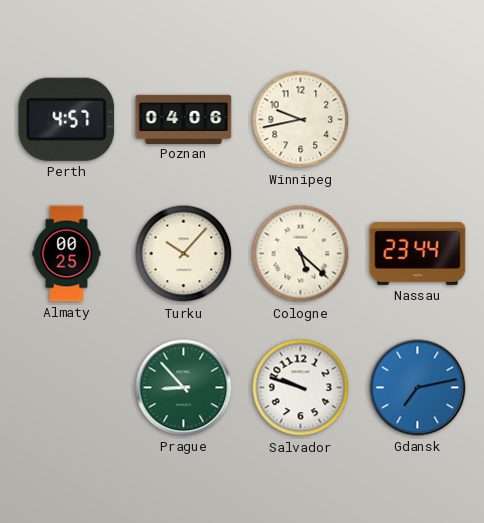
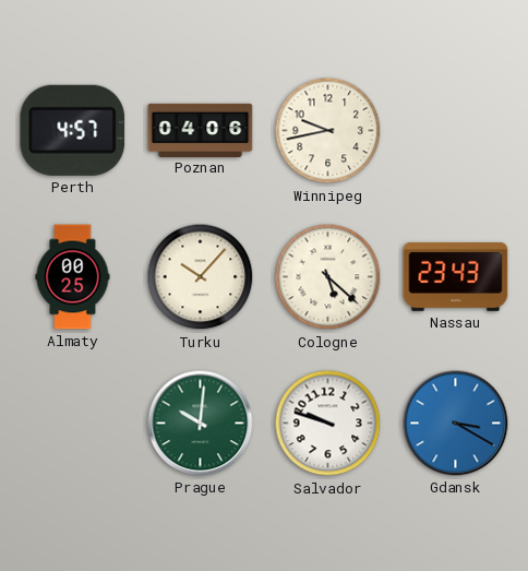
Nassau: 23:44 -> 23:43
Prague: 8:53 -> 10:01
Gdansk: 7:13 -> 3:20
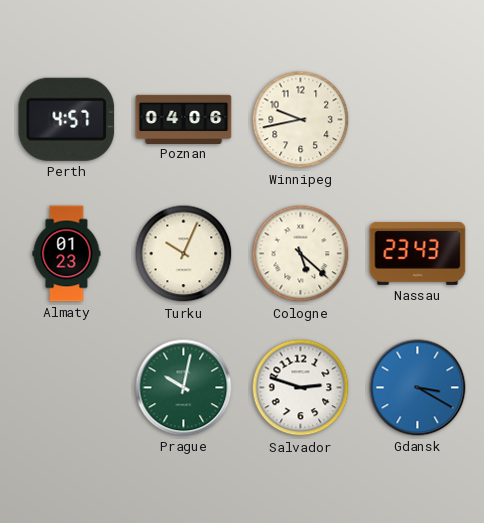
Almaty: 00:25 -> 01:23
Turku: 10:07 -> 10:04
Prague: 10:01 -> 10:02
Salvador: 9:48 -> 2:48
